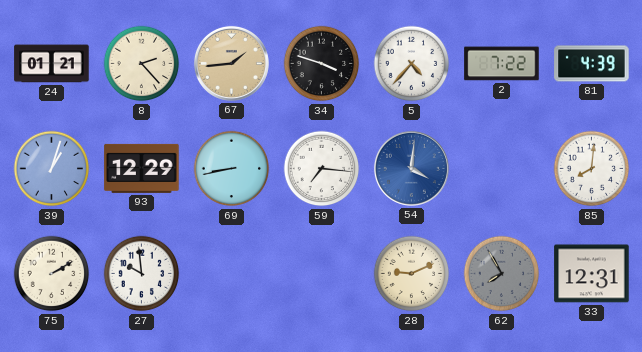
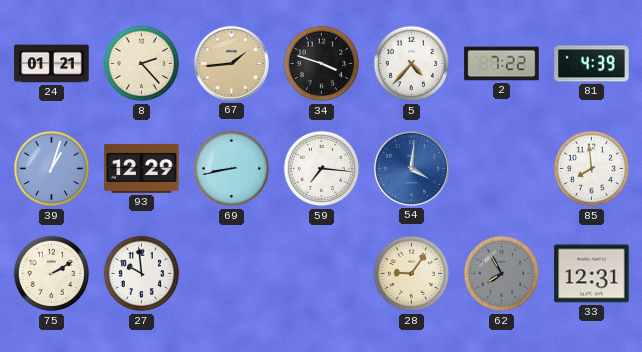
85: 8:01 -> 7:59
28: 9:11 -> 9:06
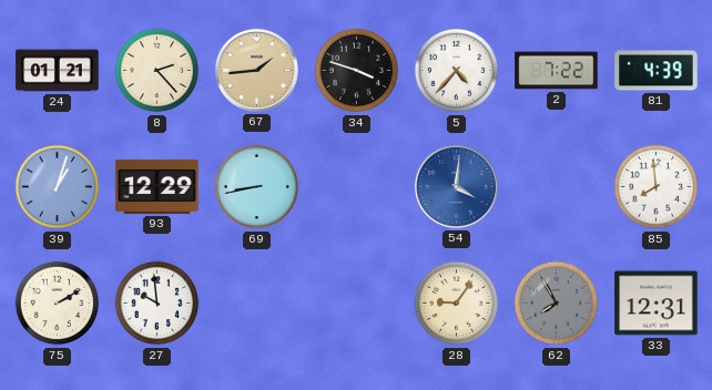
59: 7:16 -> none
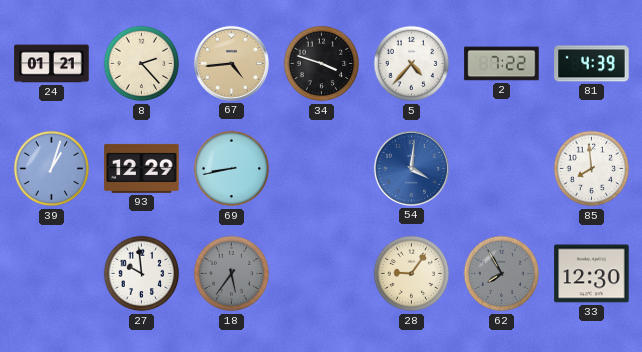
67: 1:44 -> 4:44
75: 2:10 -> none
18: none -> 5:36
33: 12:31 -> 12:30
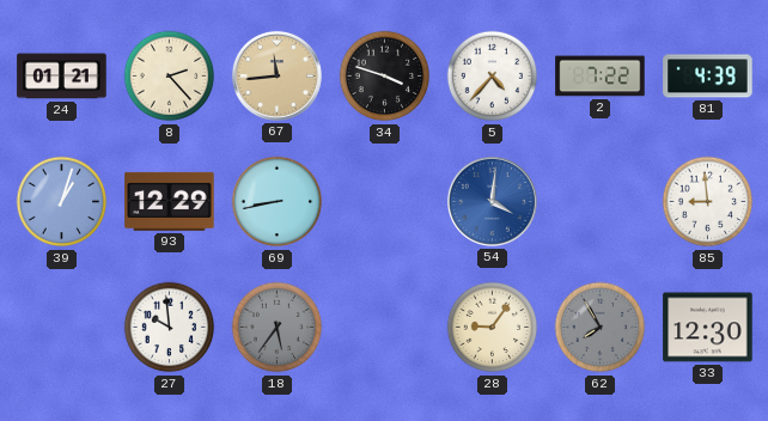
67: 4:44 -> 11:44
85: 7:59 -> 8:59
